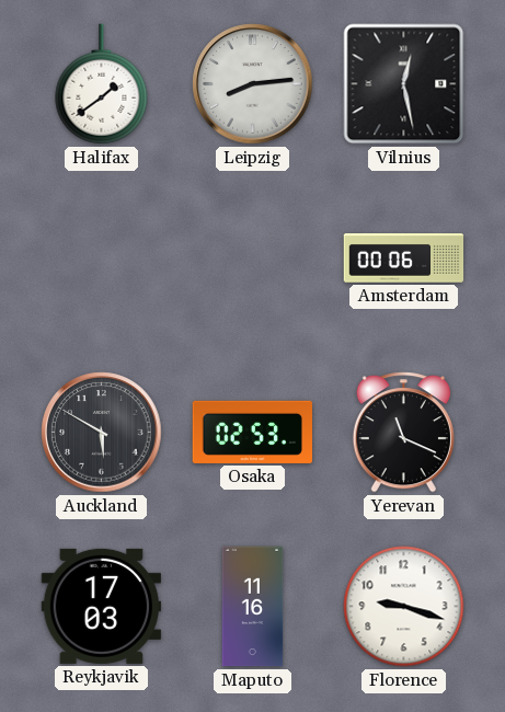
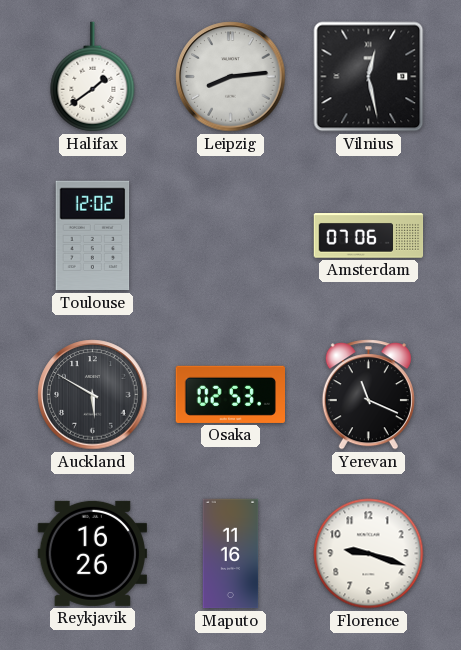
Toulouse: none -> 12:02
Amsterdam: 00:06 -> 07:06
Reykjavik: 17:03 -> 16:26
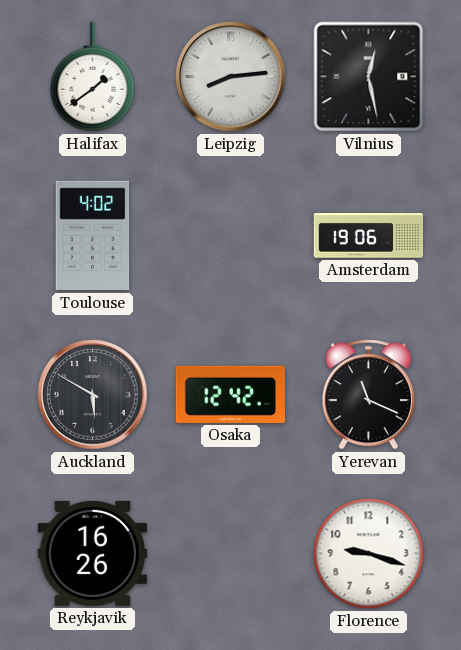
Toulouse: 12:02 -> 4:02
Amsterdam: 07:06 -> 19:06
Osaka: 02:53 -> 12:42
Maputo: 11:16 -> none
